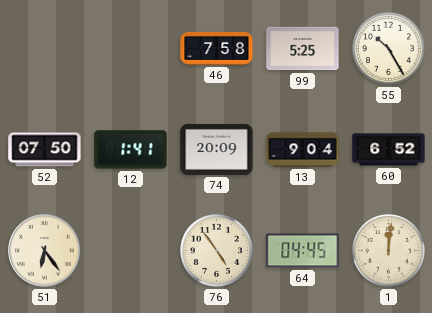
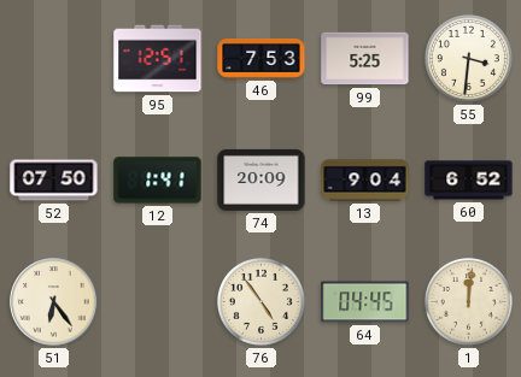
95: none -> 12:51
46: 7:58 -> 7:53
55: 10:25 -> 3:31
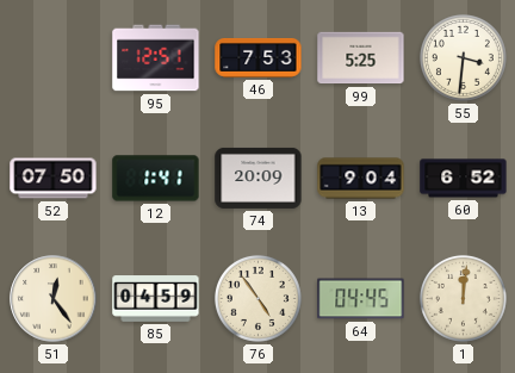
51: 6:24 -> 12:24
85: none -> 04:59
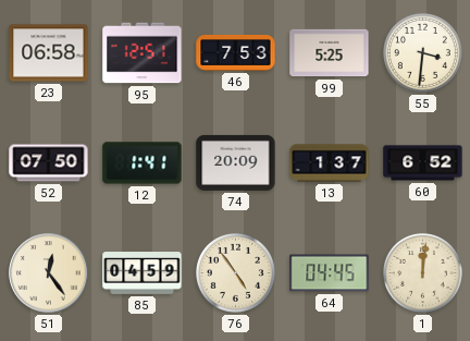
23: none -> 06:58
13: 9:04 -> 1:37
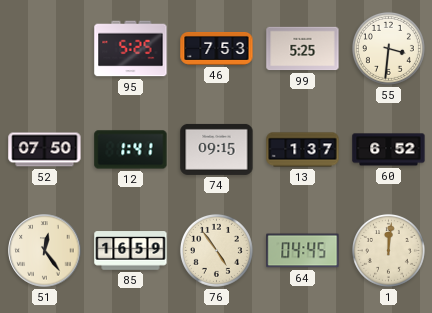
23: 06:58 -> none
95: 12:51 -> 5:25
74: 20:09 -> 09:15
85: 04:59 -> 16:59
